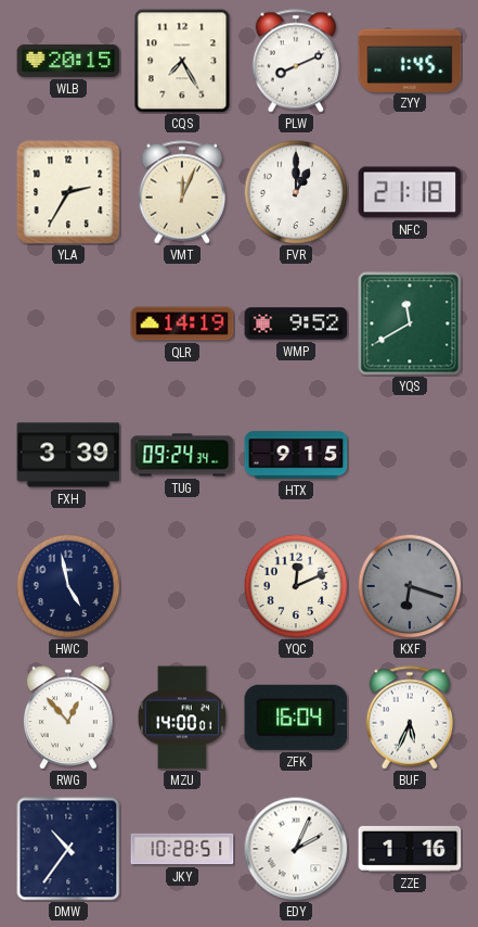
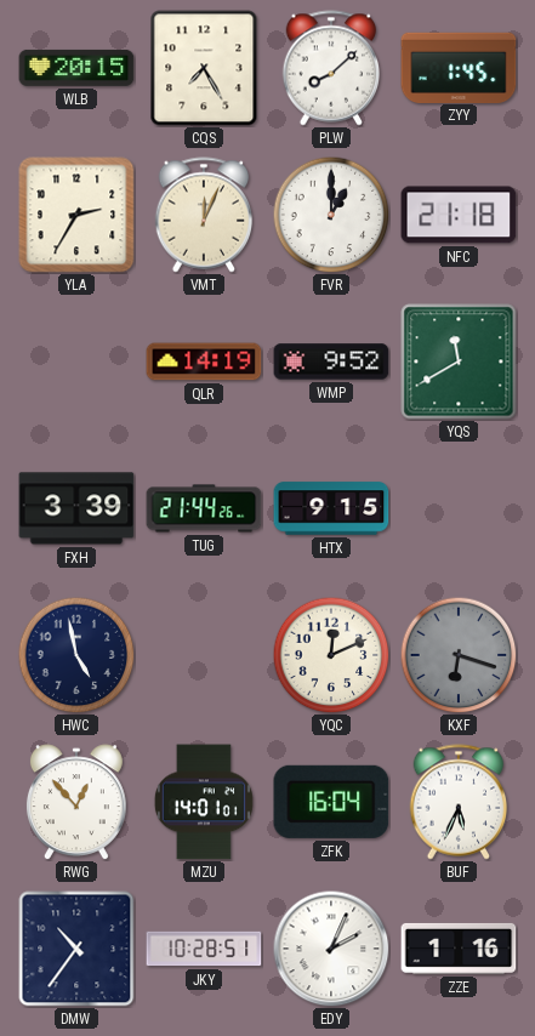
PLW: 8:11 -> 8:08
TUG: 09:24 -> 21:44
MZU: 14:00 -> 14:01
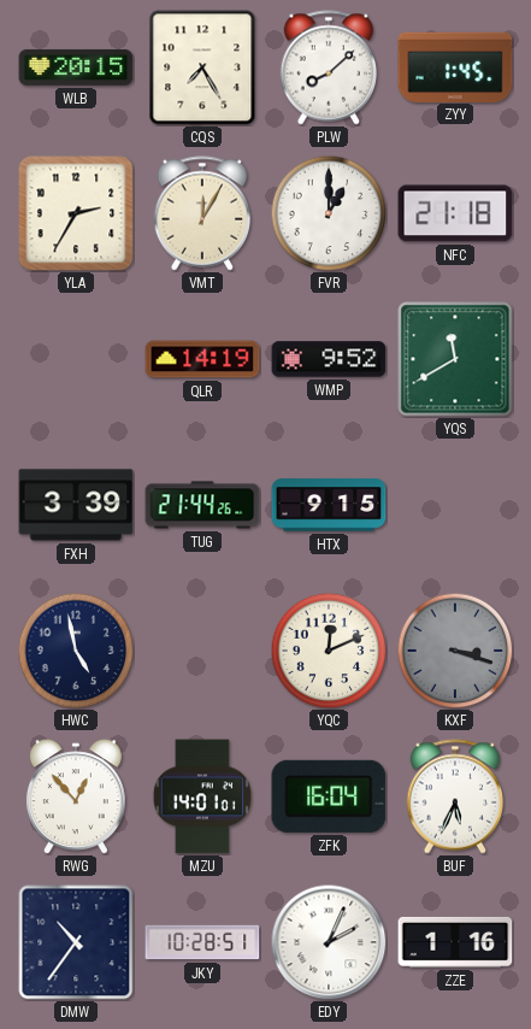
VMT: 12:04 -> 12:05
KXF: 6:18 -> 3:18
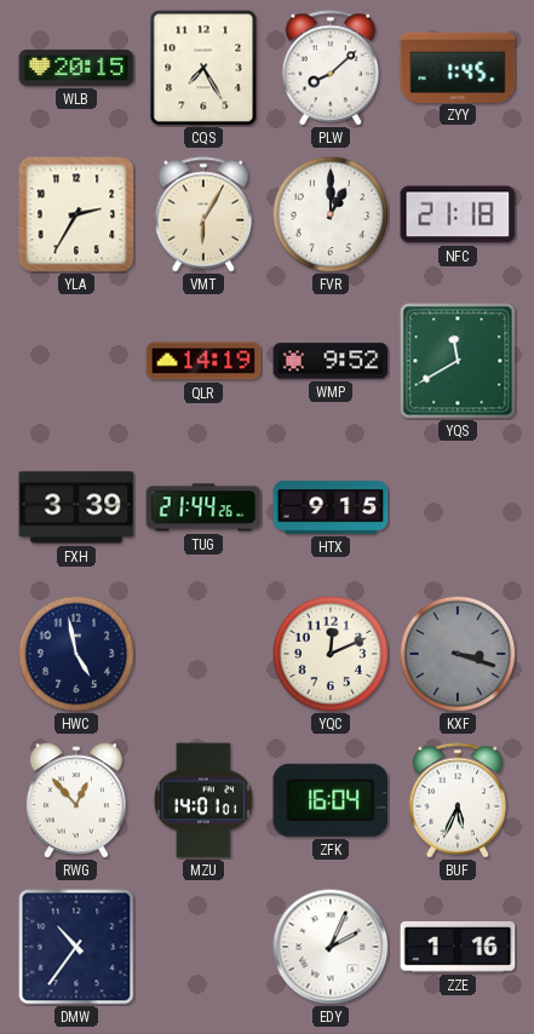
VMT: 12:05 -> 6:05
JKY: 10:28 -> none
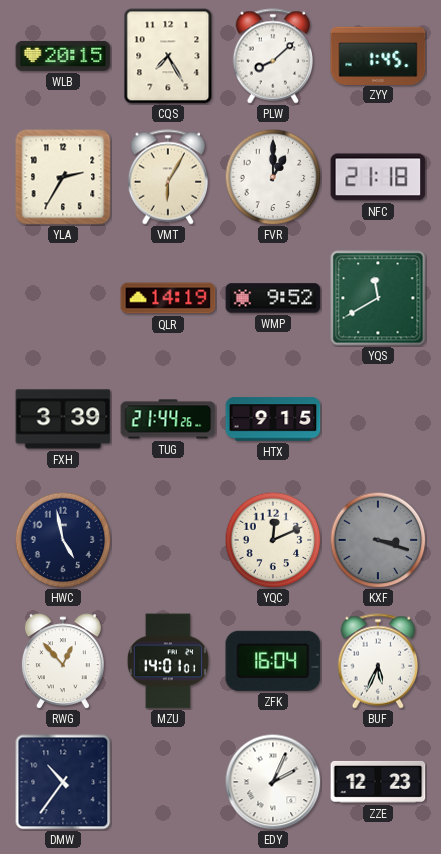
ZZE: 1:16 -> 12:23
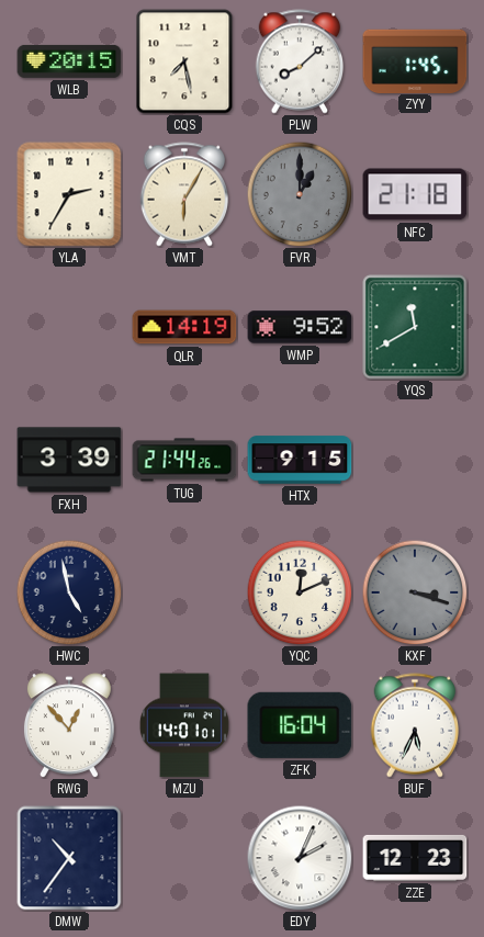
CQS: 7:25 -> 7:28
FVR dial: white -> grey
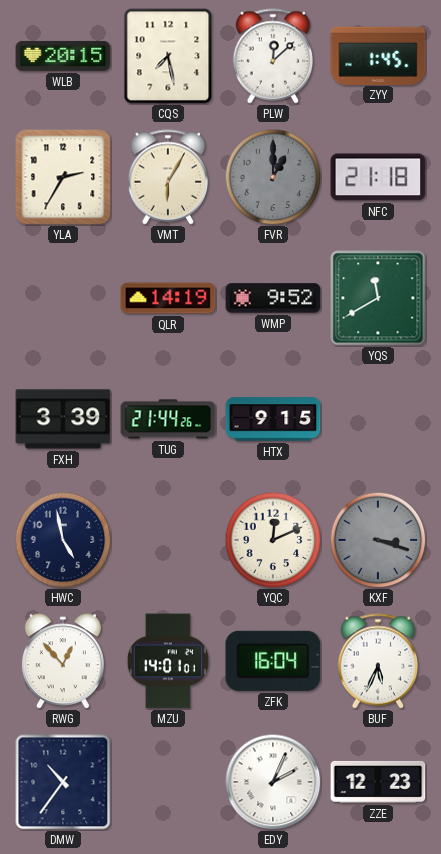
PLW: 8:08 -> 12:08
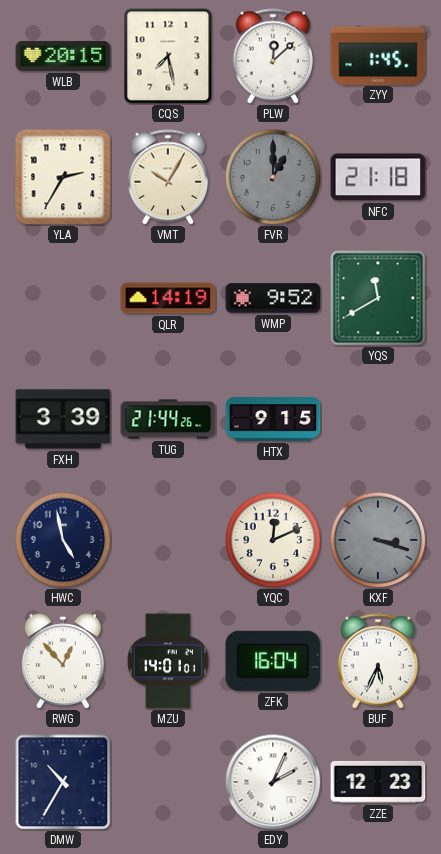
VMT: 6:05 -> 10:05
DMW: 10:36 -> 10:35
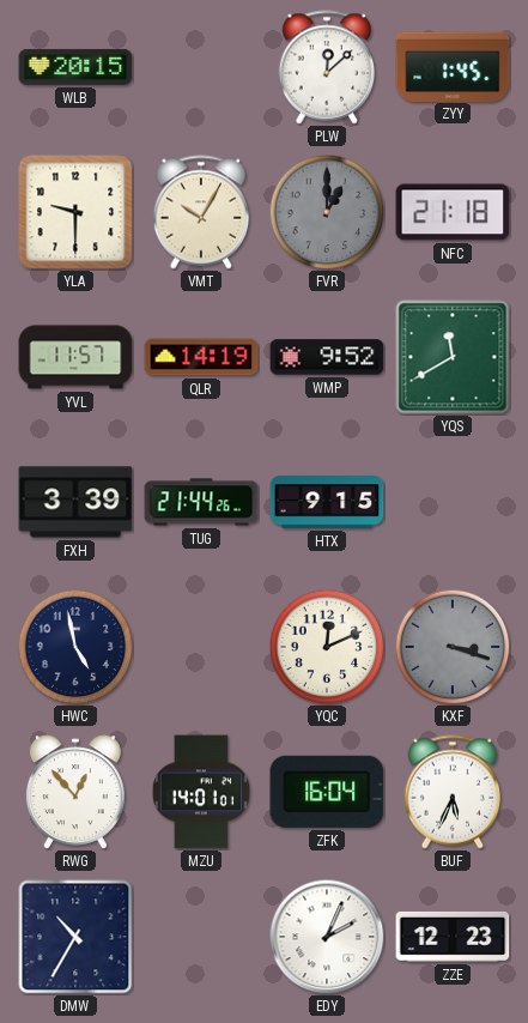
CQS: 7:28 -> none
YLA: 2:35 -> 9:30
YVL: none -> 11:57
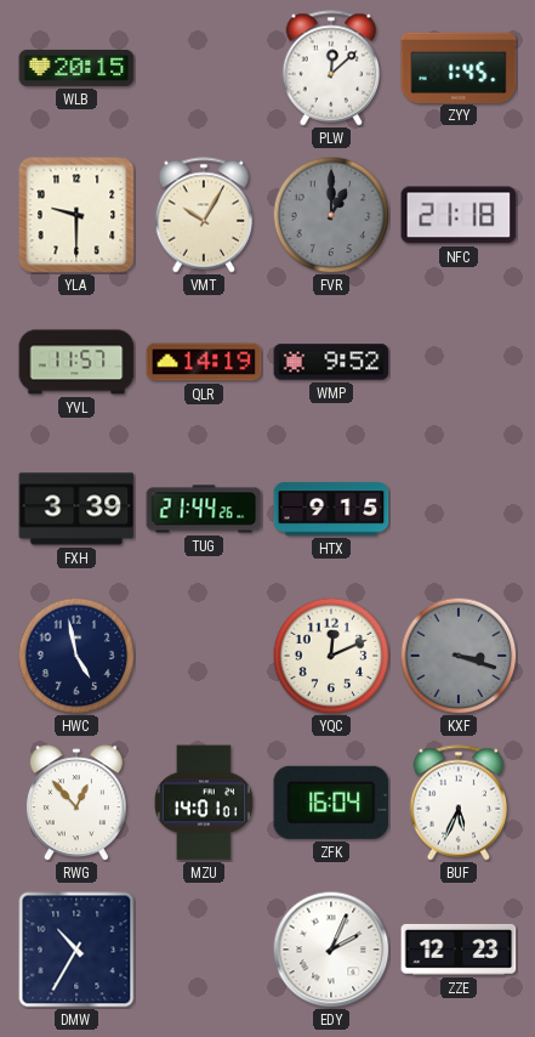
YQS: 11:40 -> none
